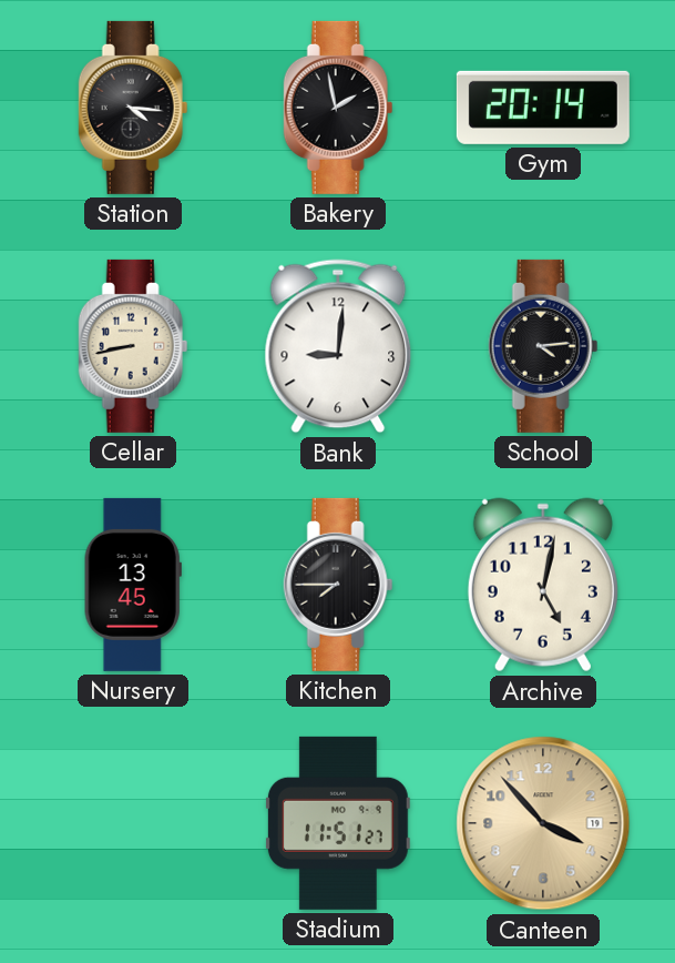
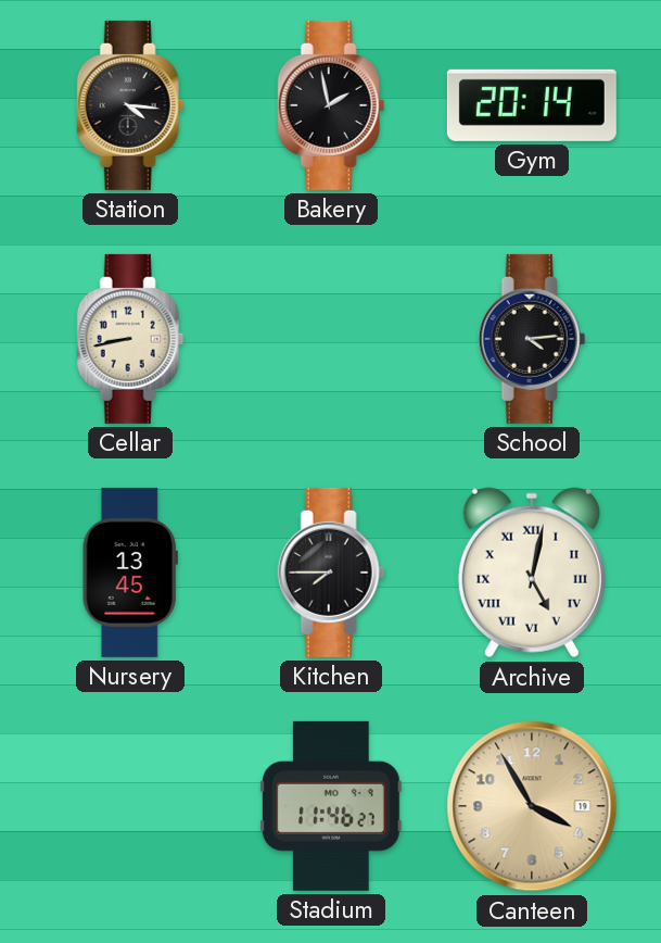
Bank: 9:01 -> none
Archive numerals: Arabic -> Roman
Stadium: 11:51 -> 11:46
Canteen: 3:53 -> 3:55
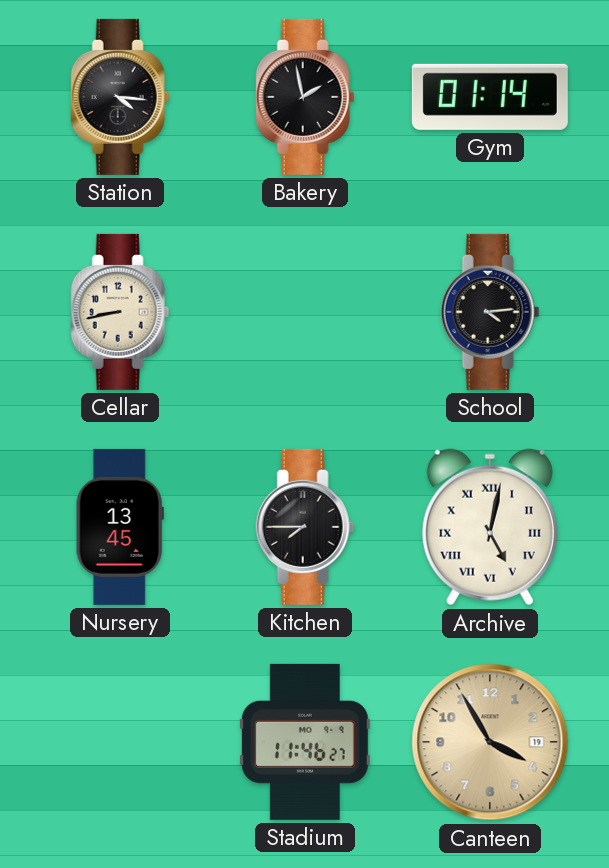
Gym: 20:14 -> 01:14
